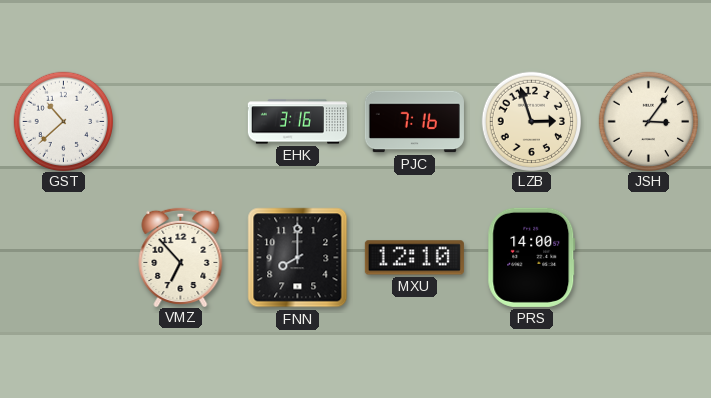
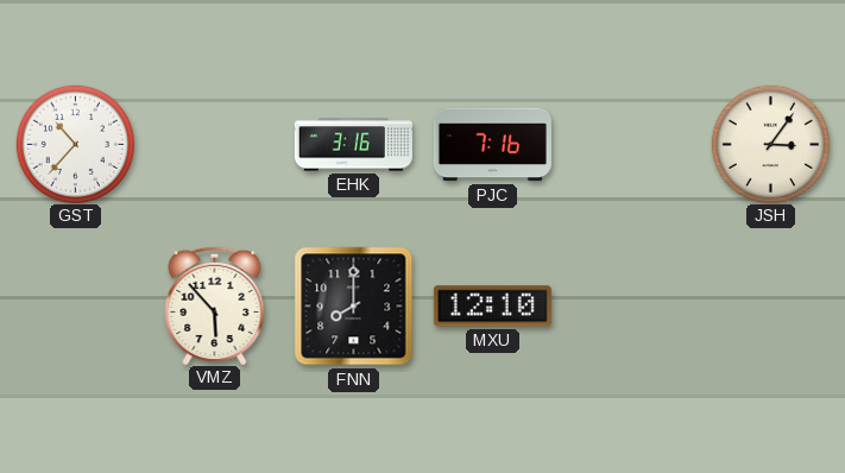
GST: 10:38 -> 10:37
LZB: 2:57 -> none
VMZ: 6:53 -> 5:53
PRS: 14:00 -> none
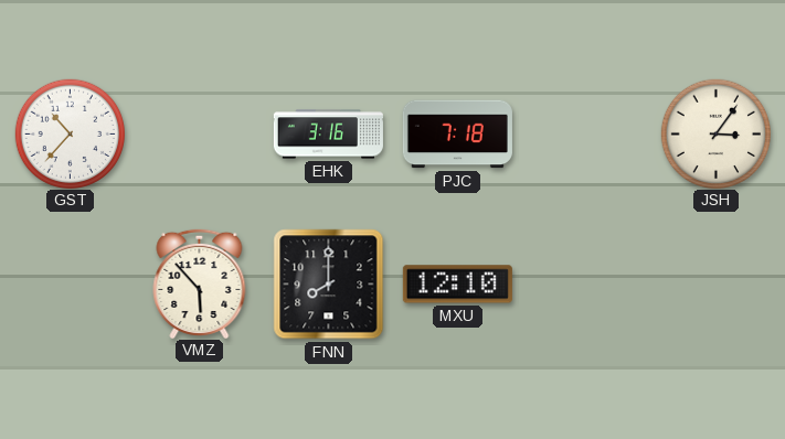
PJC: 7:16 -> 7:18
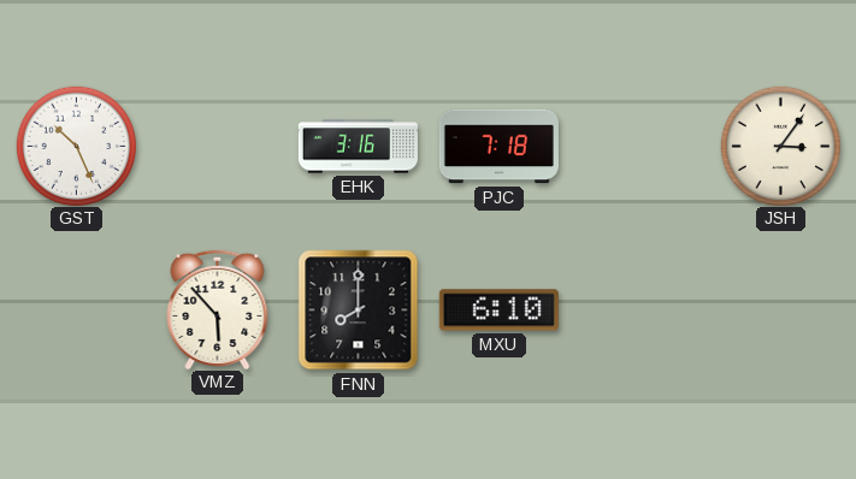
GST: 10:37 -> 10:26
MXU: 12:10 -> 6:10
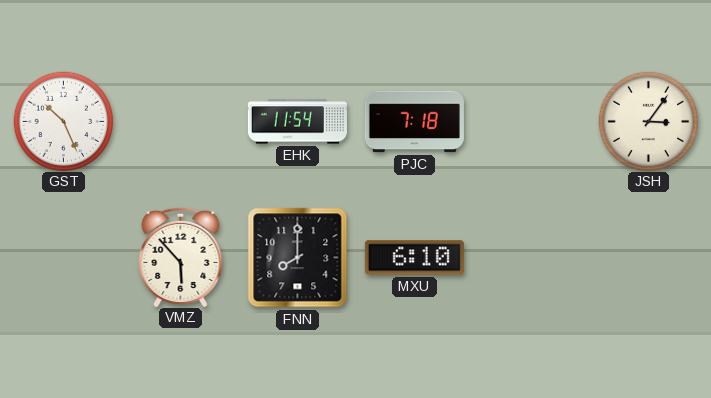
EHK: 3:16 -> 11:54
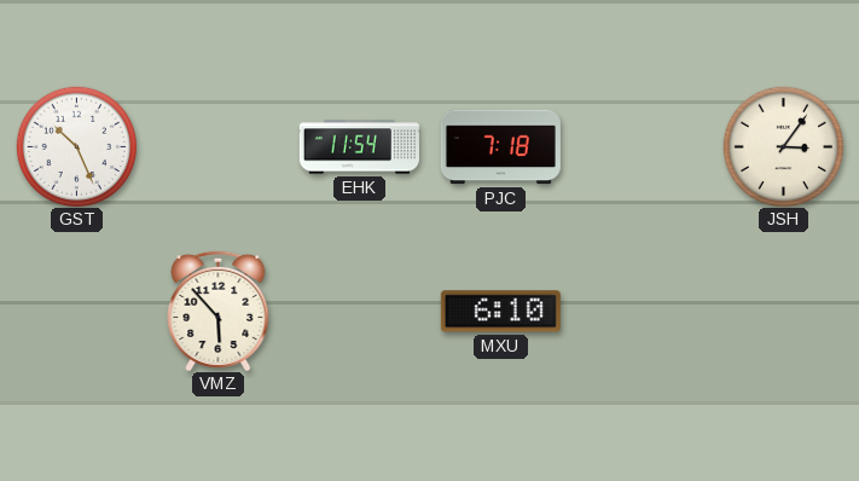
FNN: 8:00 -> none
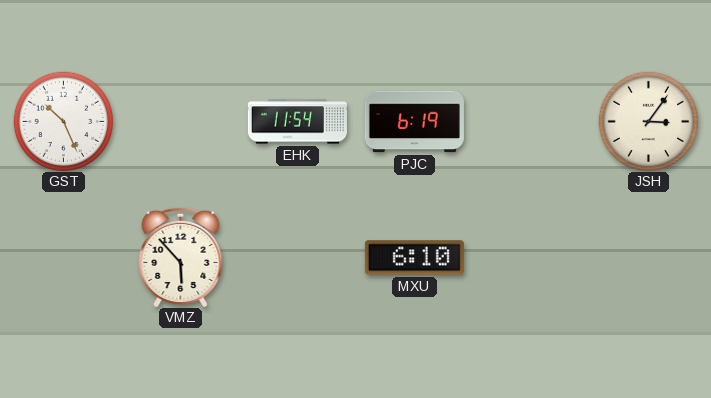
PJC: 7:18 -> 6:19
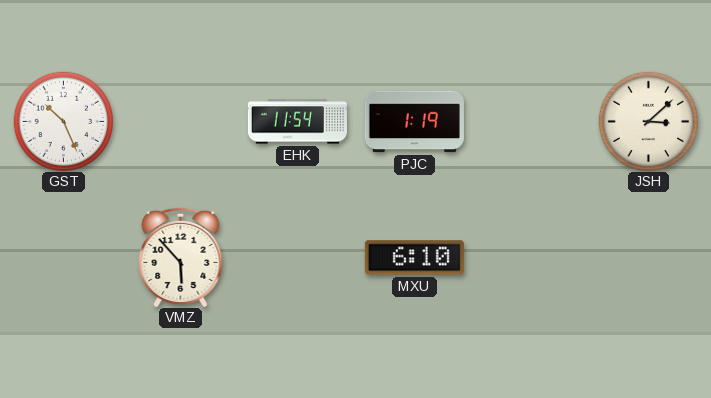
PJC: 6:19 -> 1:19
JSH: 3:06 -> 3:08
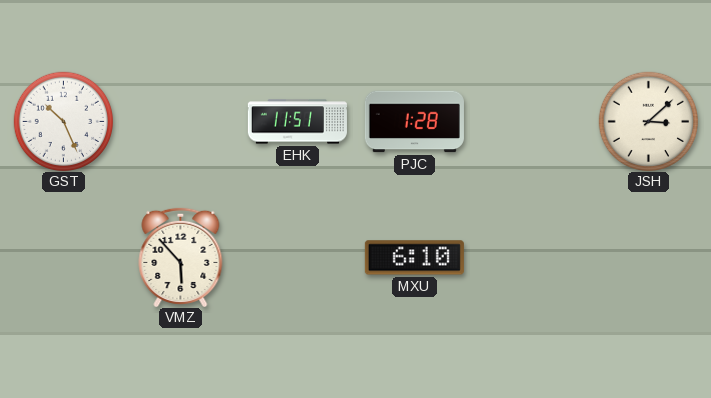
EHK: 11:54 -> 11:51
PJC: 1:19 -> 1:28
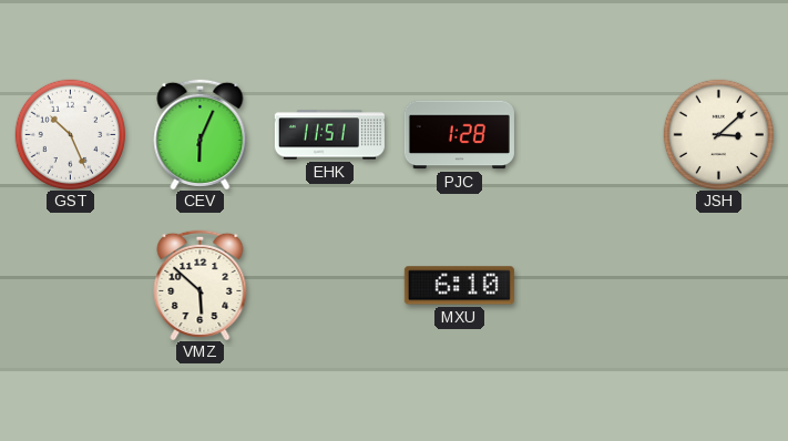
CEV: none -> 6:04
VMZ: 5:53 -> 5:52
